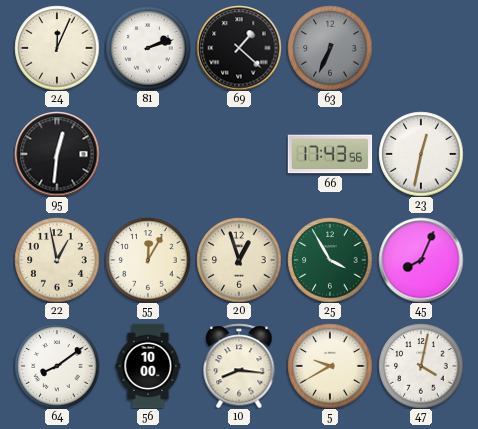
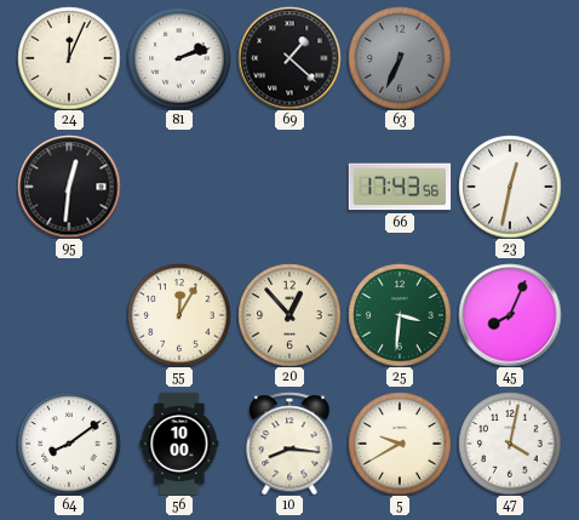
22: 12:58 -> none
20: 12:57 -> 12:53
25: 3:55 -> 3:31
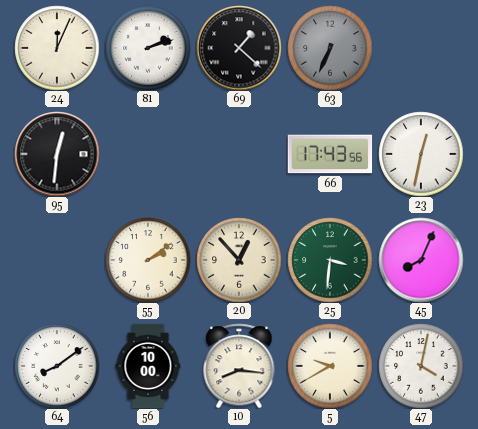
55: 12:05 -> 2:09
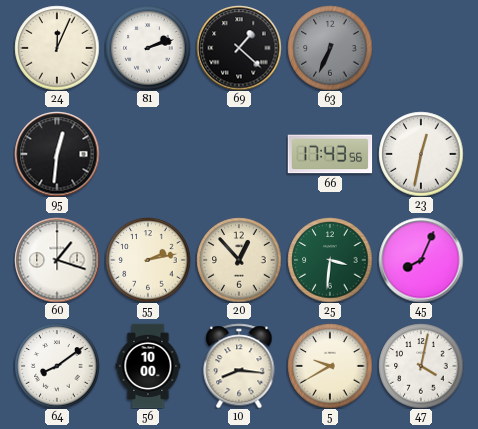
60: none -> 1:18
55: 2:09 -> 2:13
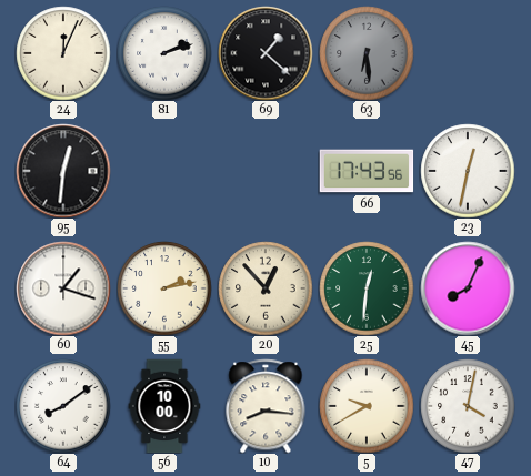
63: 6:34 -> 6:29
25: 3:31 -> 12:31
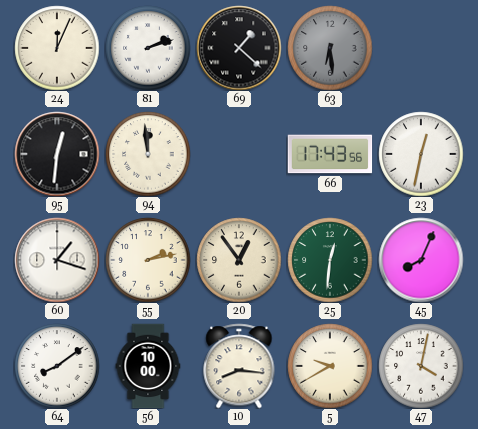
94: none -> 11:59
20: 12:53 -> 12:54
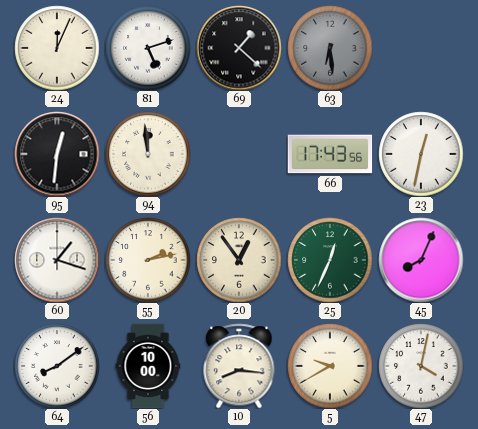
81: 2:12 -> 5:12
25: 12:31 -> 12:34
